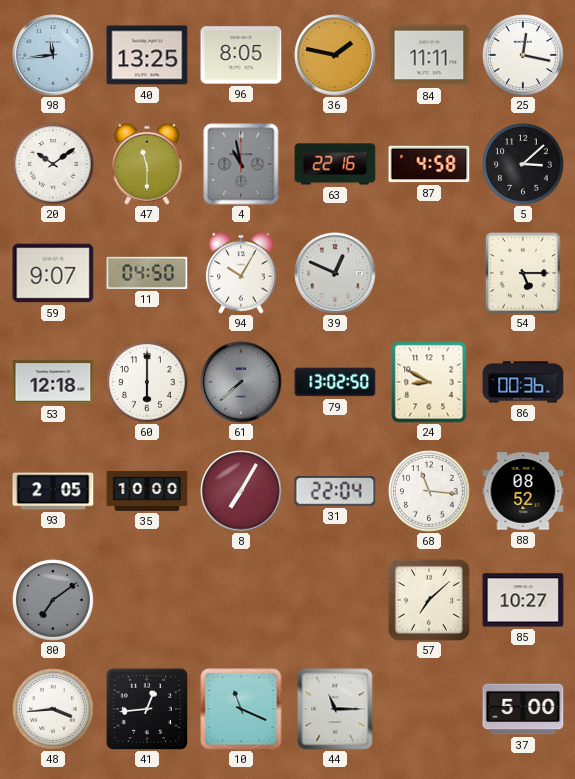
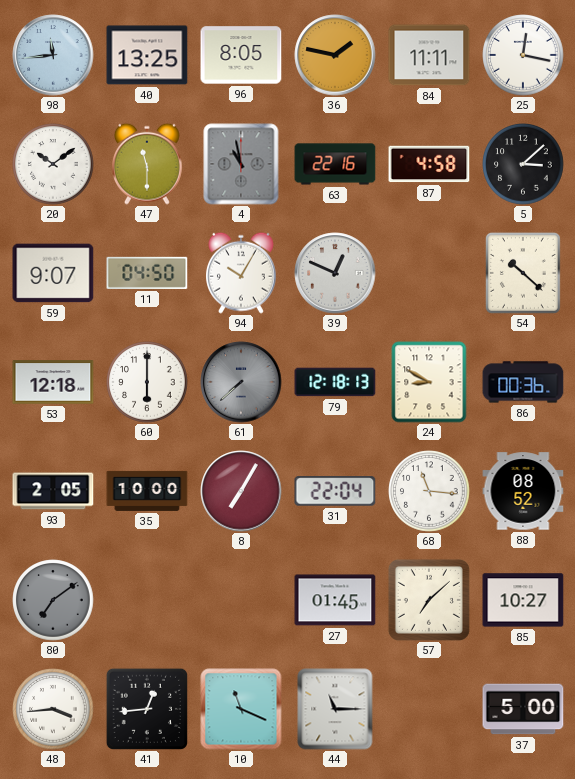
54: 5:15 -> 10:22
79: 13:02 -> 12:18
27: none -> 01:45
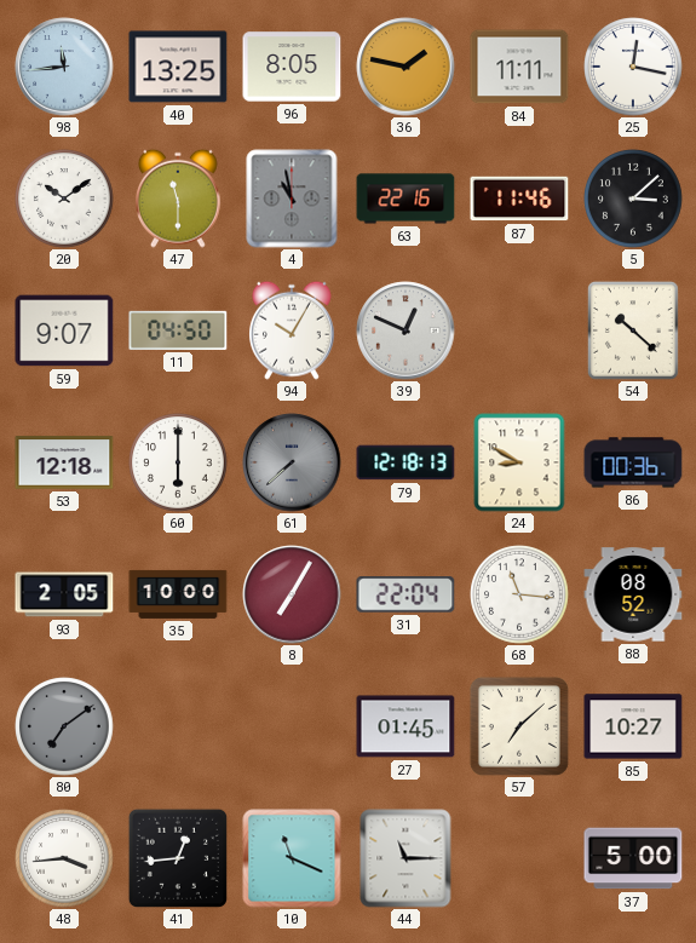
87: 4:58 -> 11:46
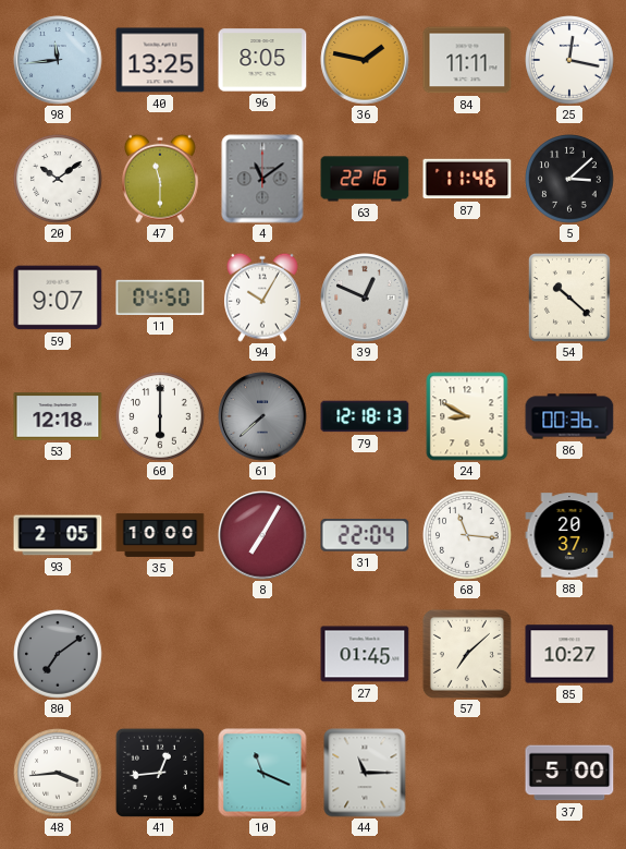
4: 10:58 -> 11:09
88: 08:52 -> 20:37
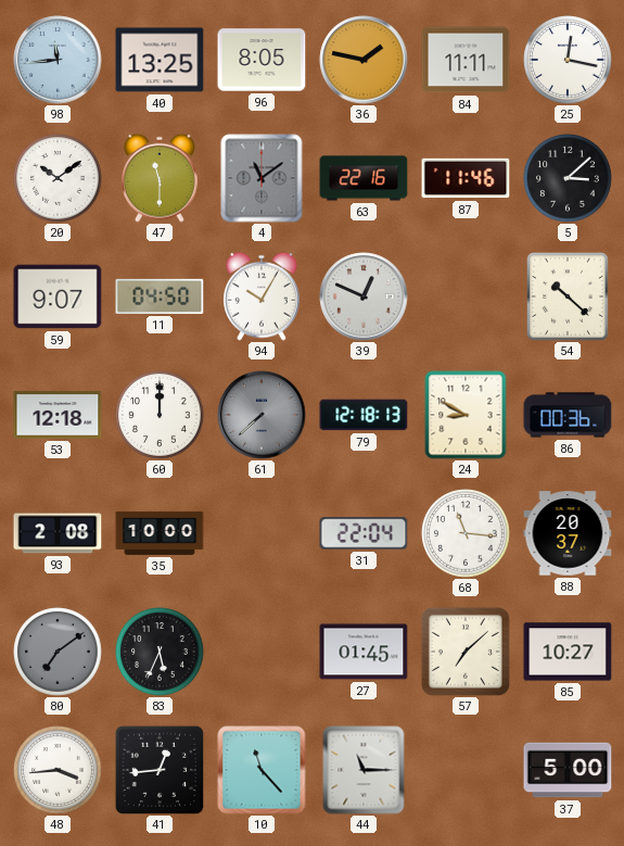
60: 6:00 -> 12:00
93: 2:05 -> 2:08
8: 7:05 -> none
83: none -> 5:34
10: 11:19 -> 11:23
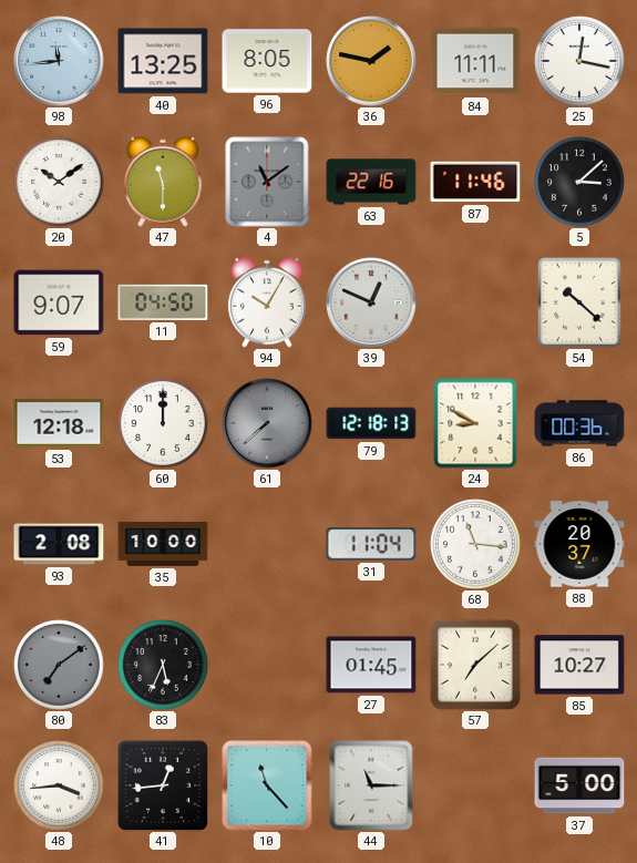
31: 22:04 -> 11:04
